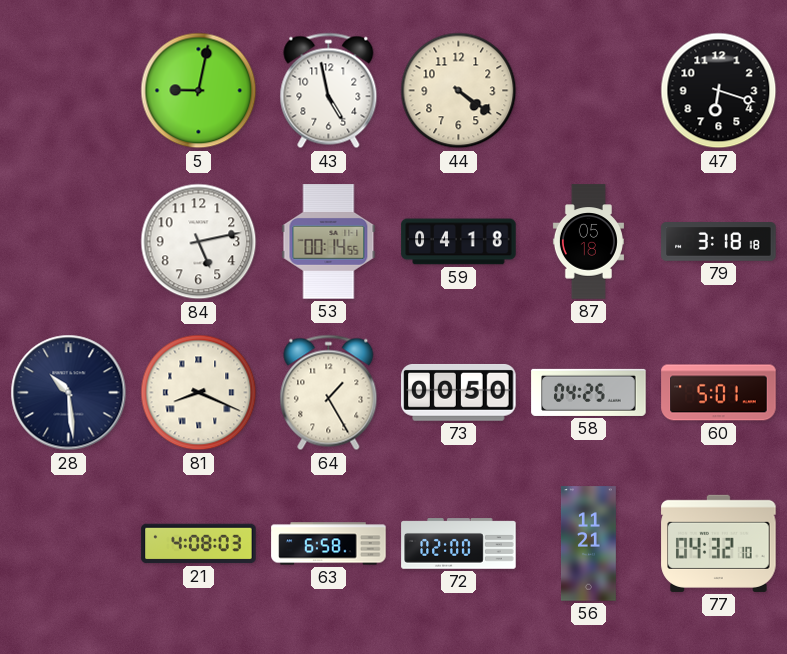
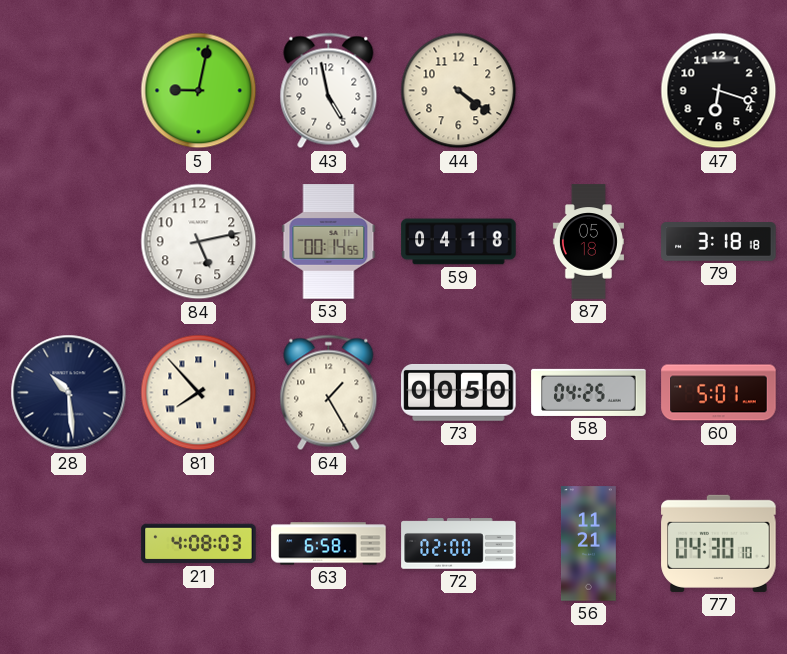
81: 8:19 -> 7:53
77: 04:32 -> 04:30
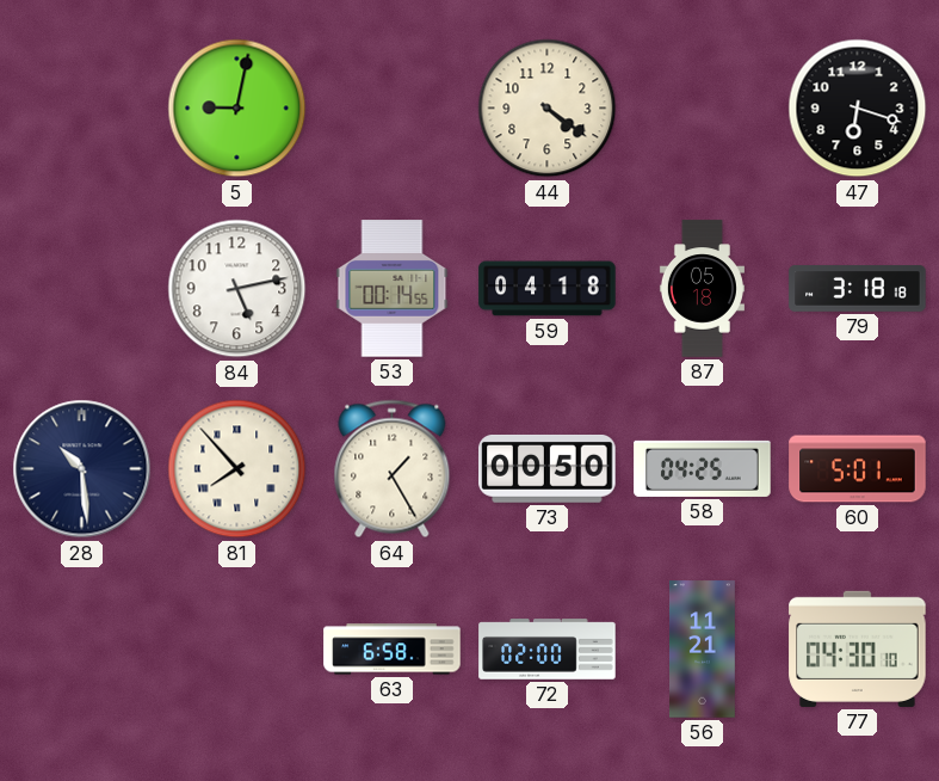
43: 4:58 -> none
21: 4:08 -> none
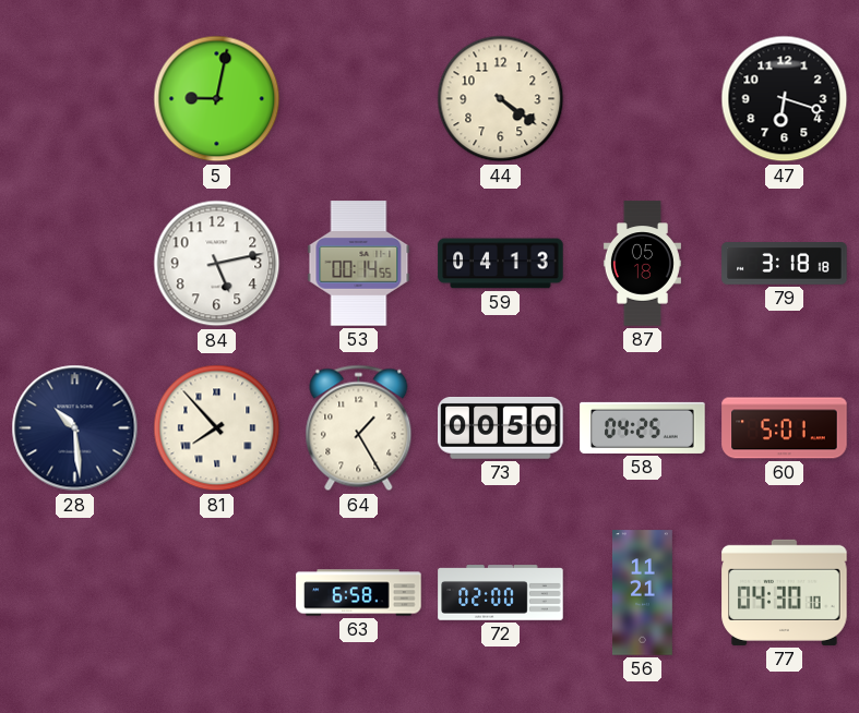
59: 04:18 -> 04:13
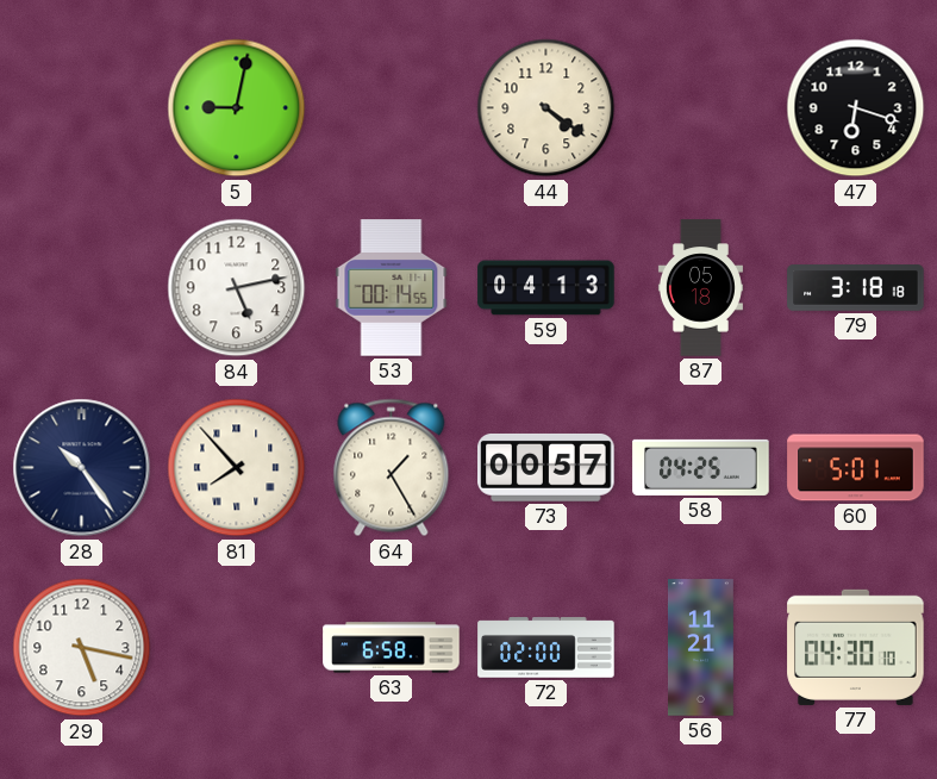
28: 10:29 -> 10:24
73: 00:50 -> 00:57
29: none -> 5:17
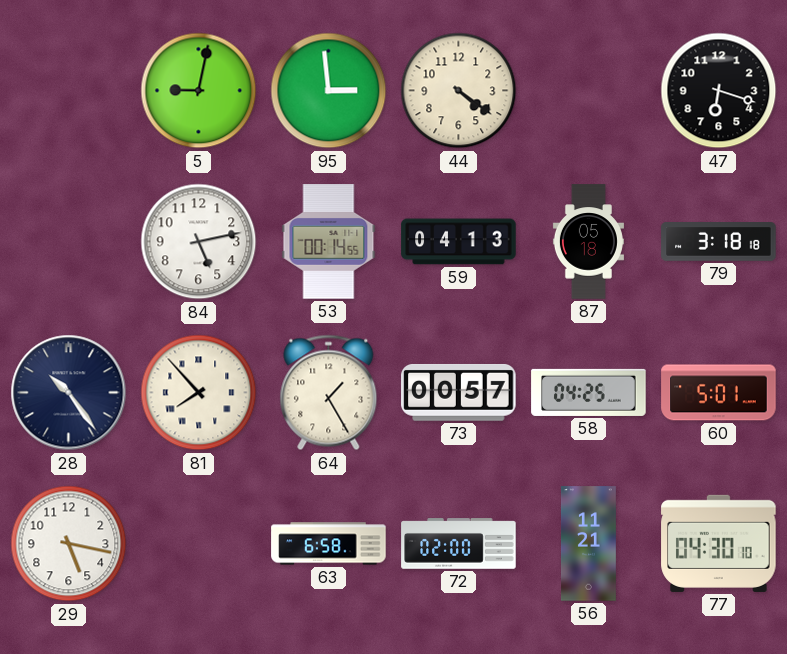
95: none -> 2:59
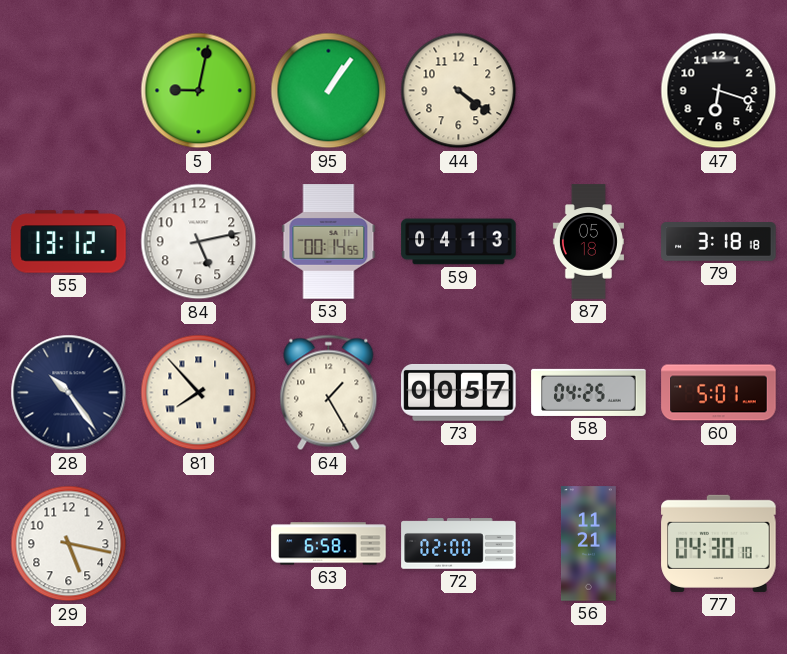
95: 2:59 -> 1:06
55: none -> 13:12
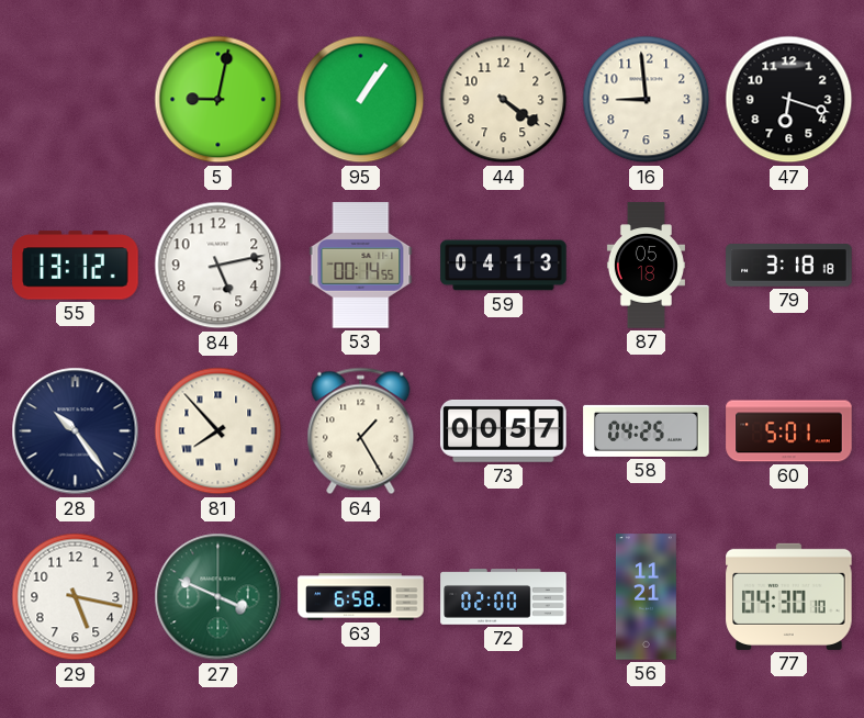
16: none -> 8:59
27: none -> 3:49
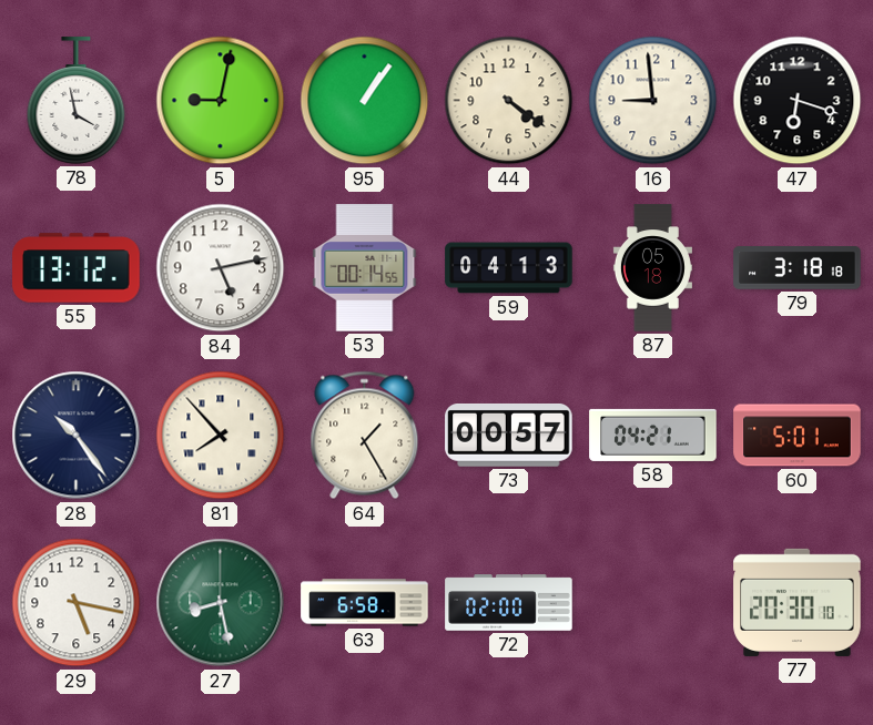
78: none -> 3:58
58: 04:25 -> 04:21
27: 3:49 -> 8:28
56: 11:21 -> none
77: 04:30 -> 20:30
